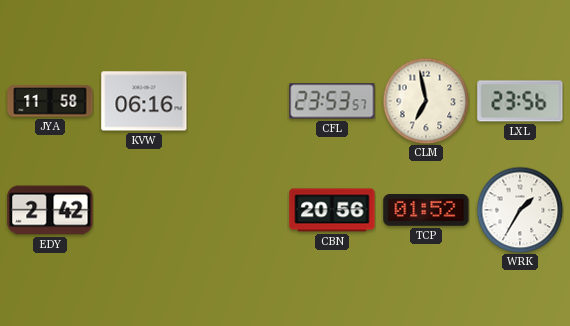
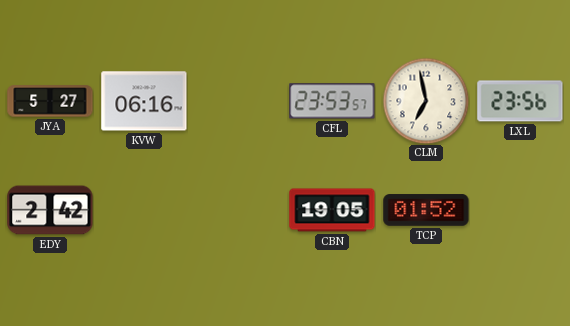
JYA: 11:58 -> 5:27
CBN: 20:56 -> 19:05
WRK: 1:35 -> none
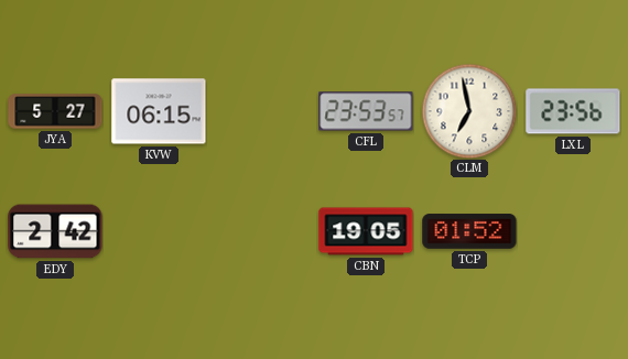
KVW: 06:16 -> 06:15
